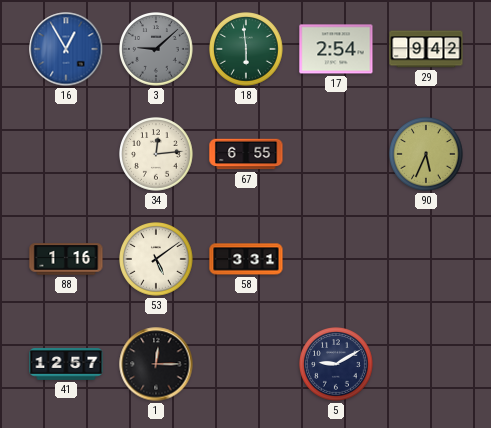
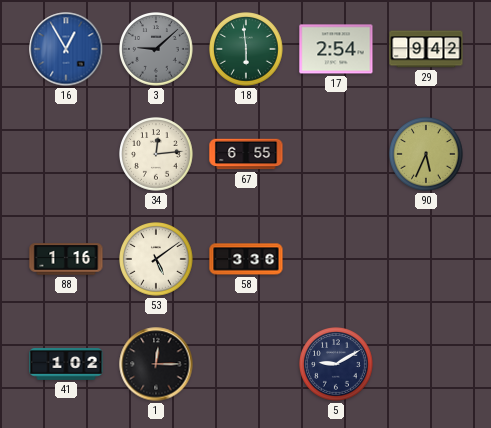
58: 3:31 -> 3:36
41: 12:57 -> 1:02
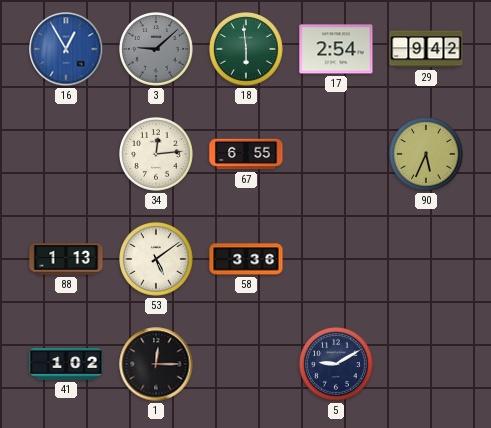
88: 1:16 -> 1:13
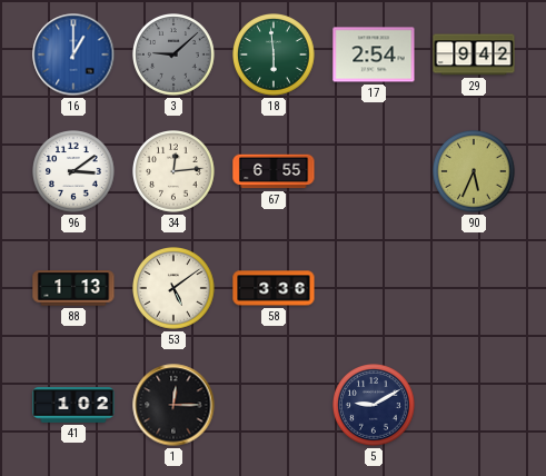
16: 12:55 -> 1:00
96: none -> 3:09
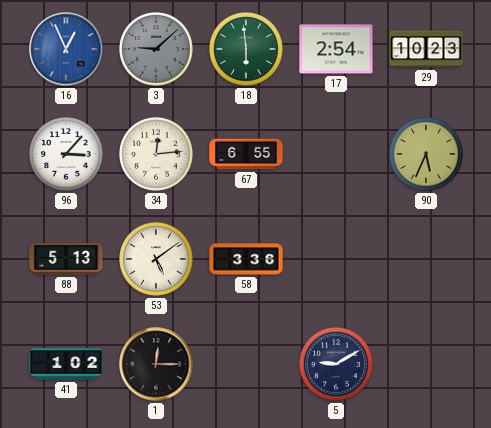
16: 1:00 -> 12:56
29: 9:42 -> 10:23
96: 3:09 -> 3:07
88: 1:13 -> 5:13
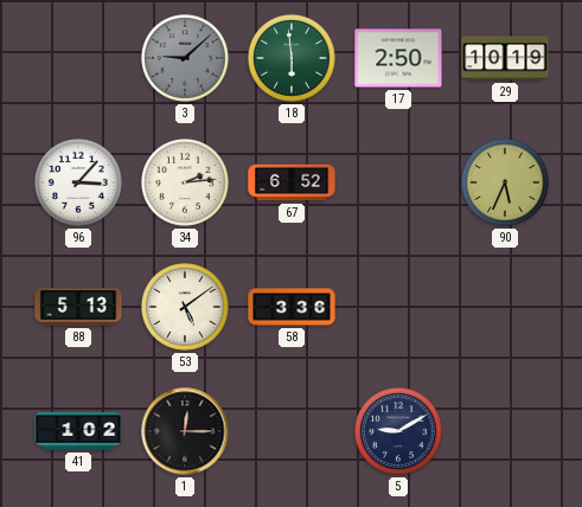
16: 12:56 -> none
17: 2:54 -> 2:50
29: 10:23 -> 10:19
34: 12:14 -> 2:14
67: 6:55 -> 6:52
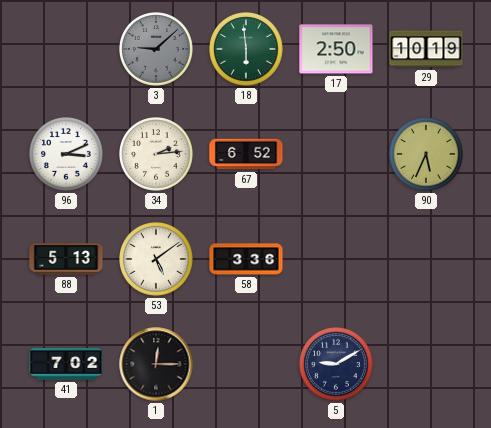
96: 3:07 -> 3:11
41: 1:02 -> 7:02
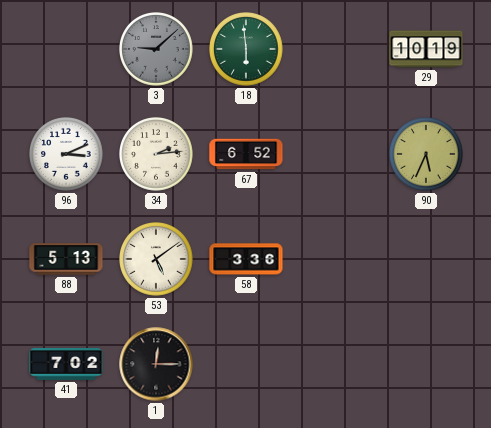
17: 2:50 -> none
5: 9:10 -> none
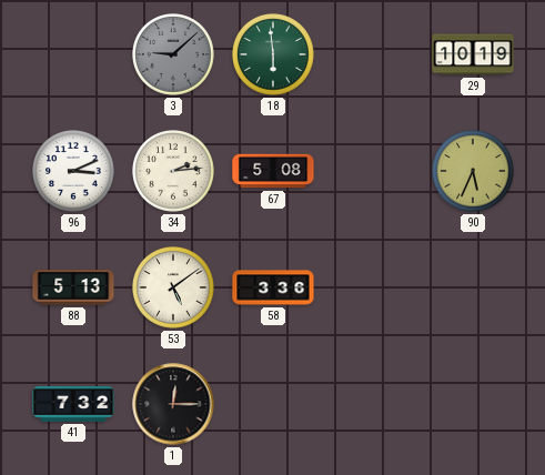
67: 6:52 -> 5:08
41: 7:02 -> 7:32
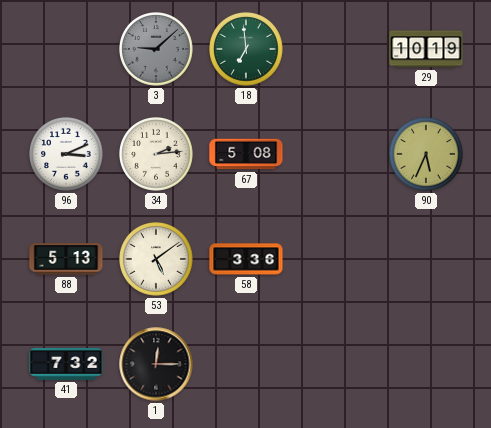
18: 5:59 -> 6:59
